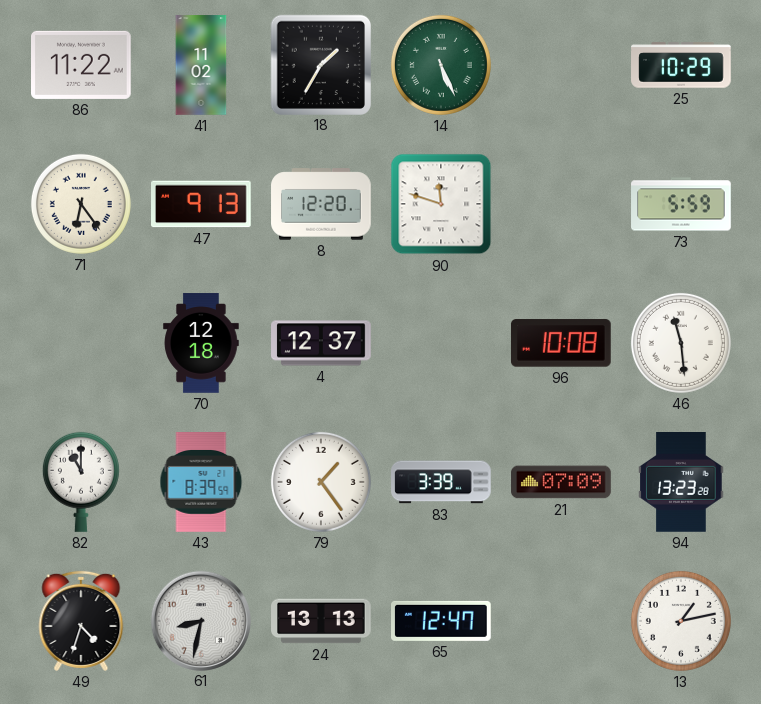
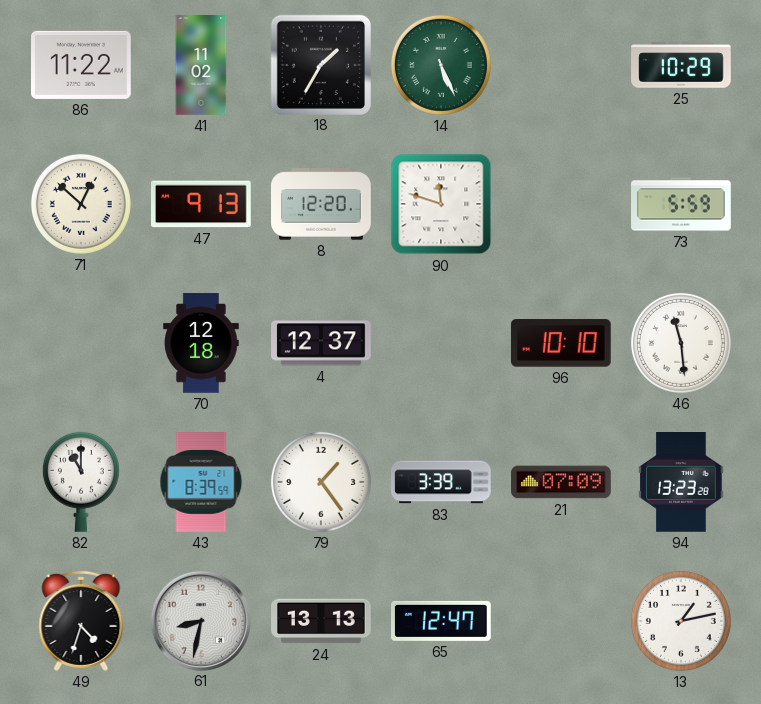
71: 6:24 -> 12:52
96: 10:08 -> 10:10
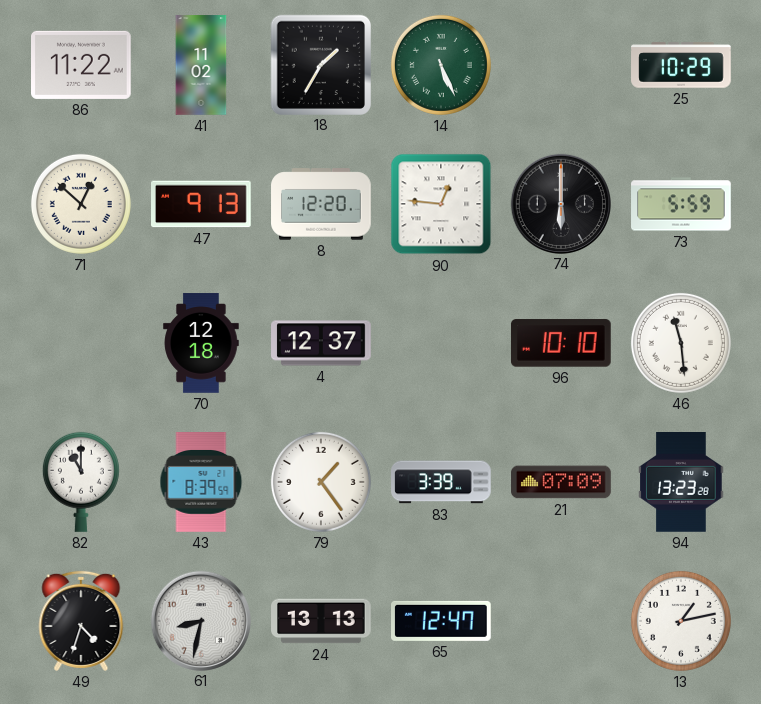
90: 11:48 -> 12:46
74: none -> 6:00
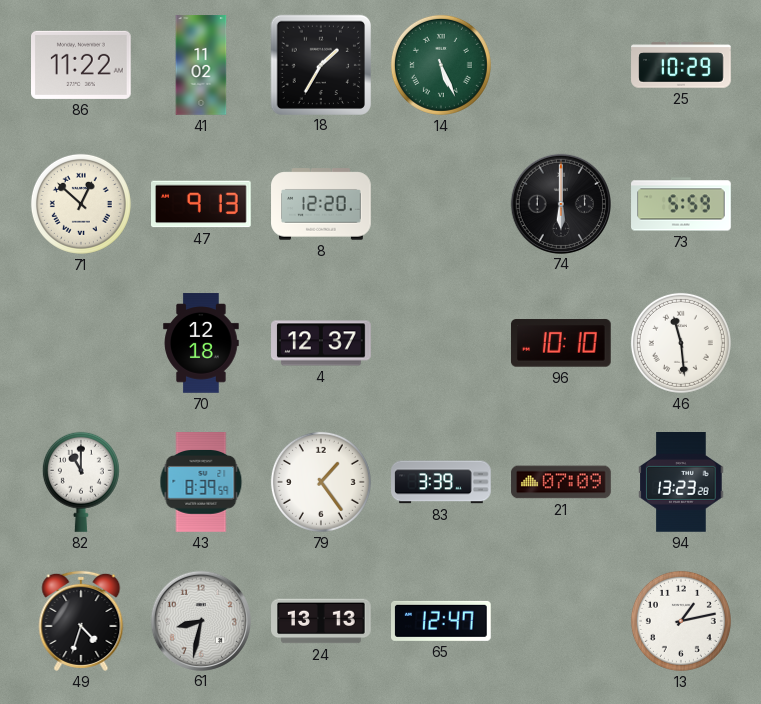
90: 12:46 -> none
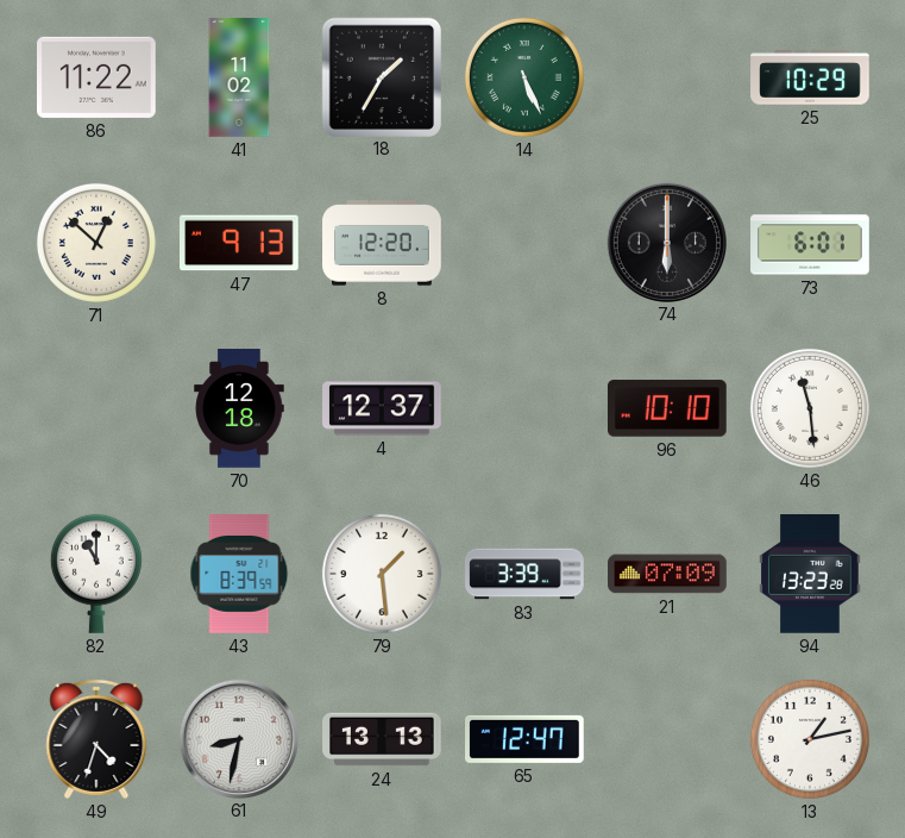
73: 5:59 -> 6:01
79: 1:24 -> 1:29
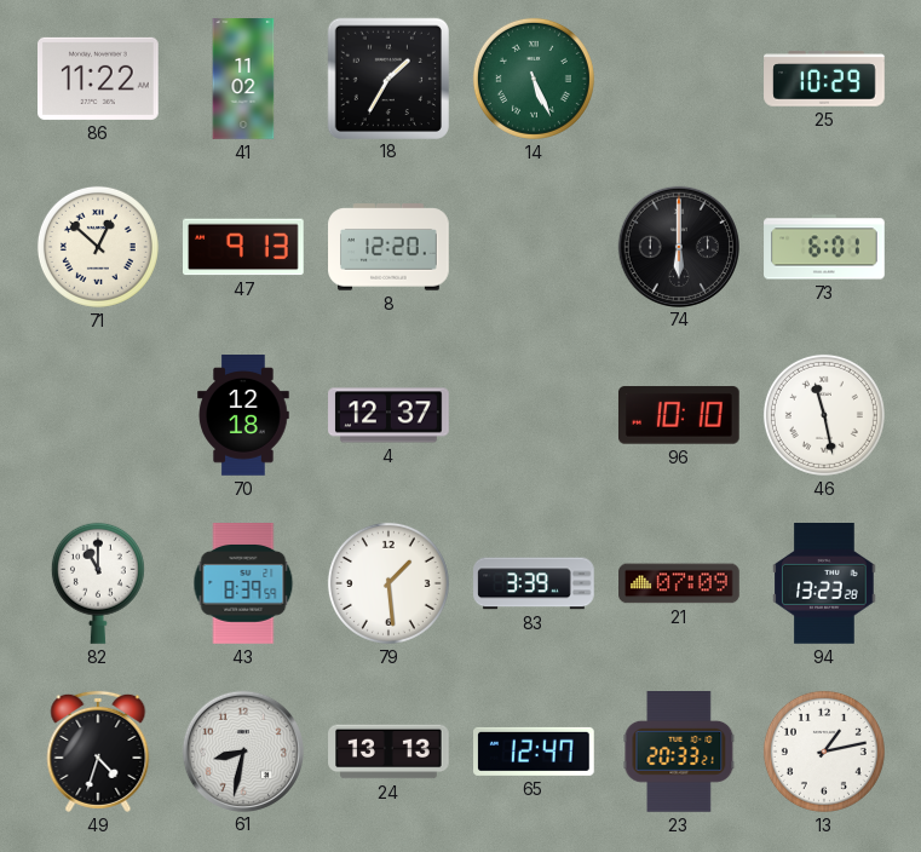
46: 11:29 -> 11:28
23: none -> 20:33
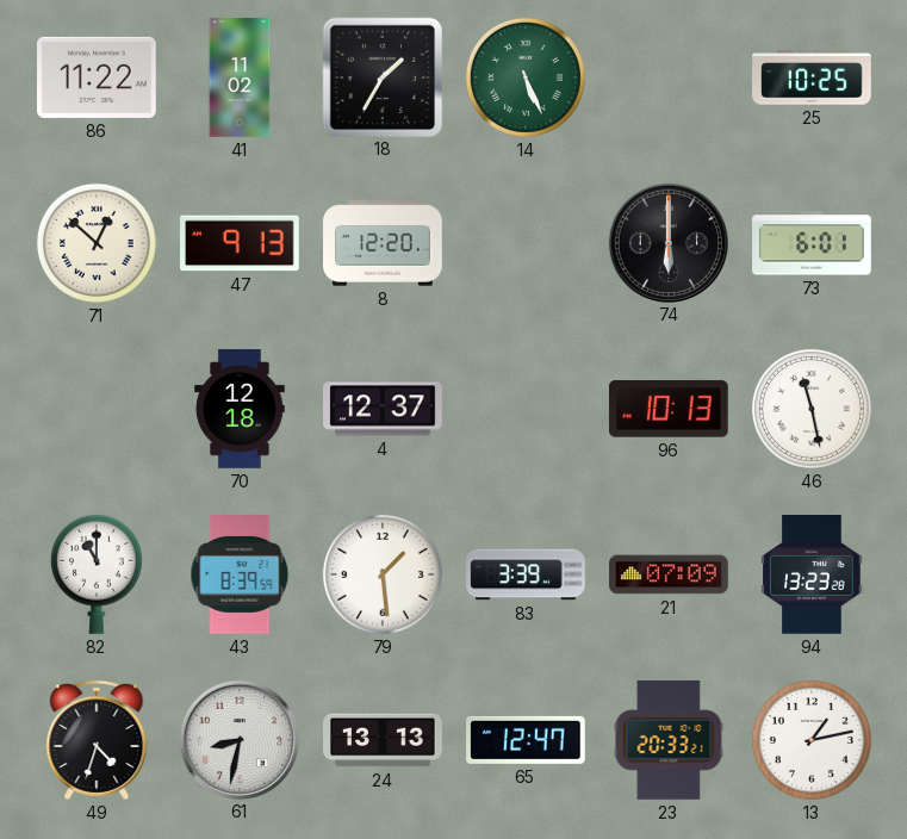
25: 10:29 -> 10:25
96: 10:10 -> 10:13
